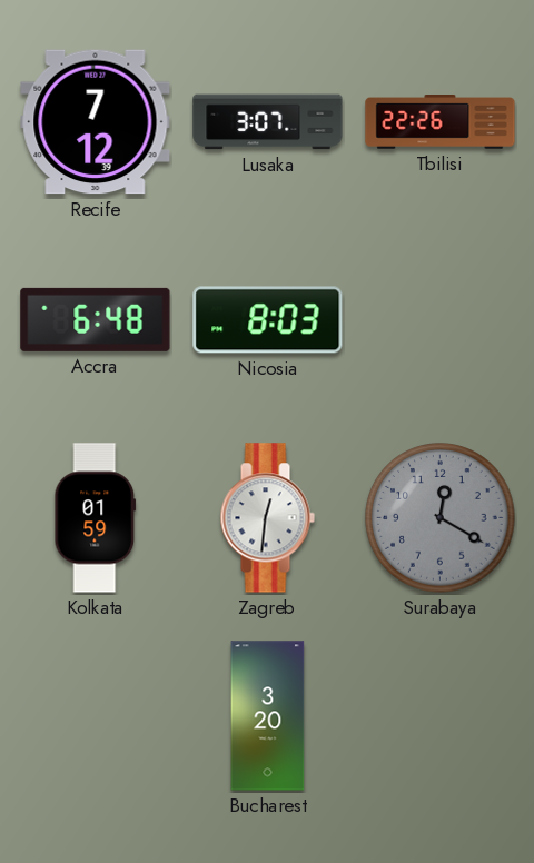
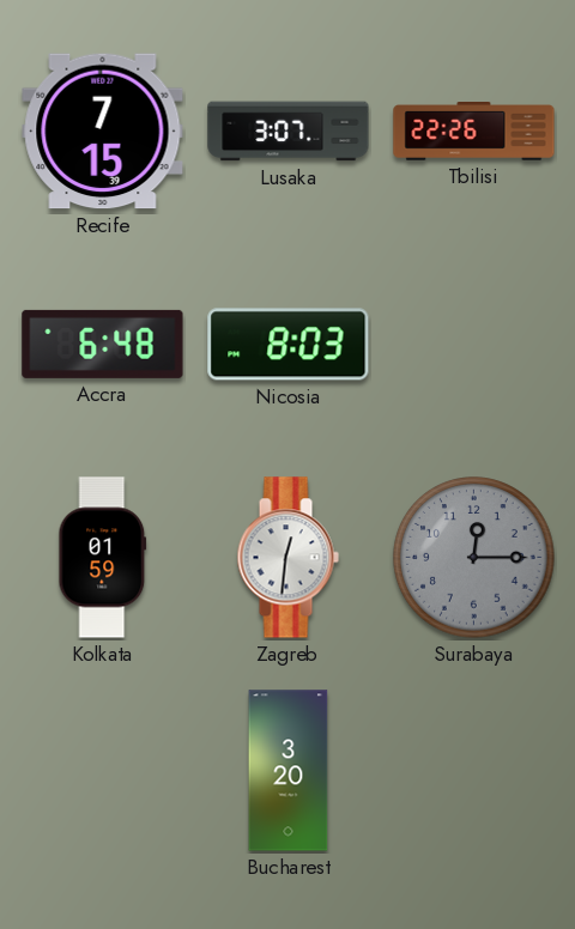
Recife: 7:12 -> 7:15
Surabaya: 12:20 -> 12:15
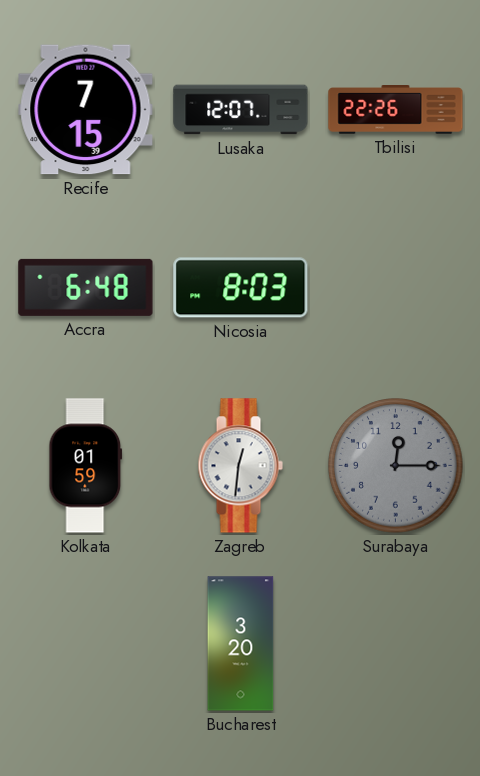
Lusaka: 3:07 -> 12:07
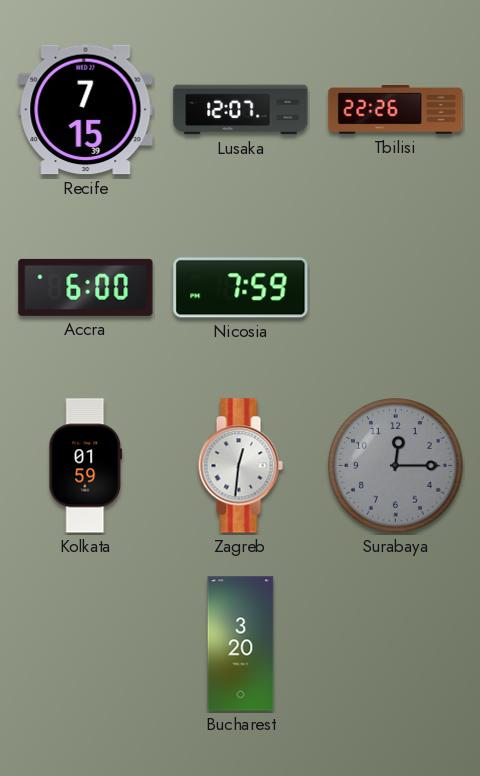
Accra: 6:48 -> 6:00
Nicosia: 8:03 -> 7:59
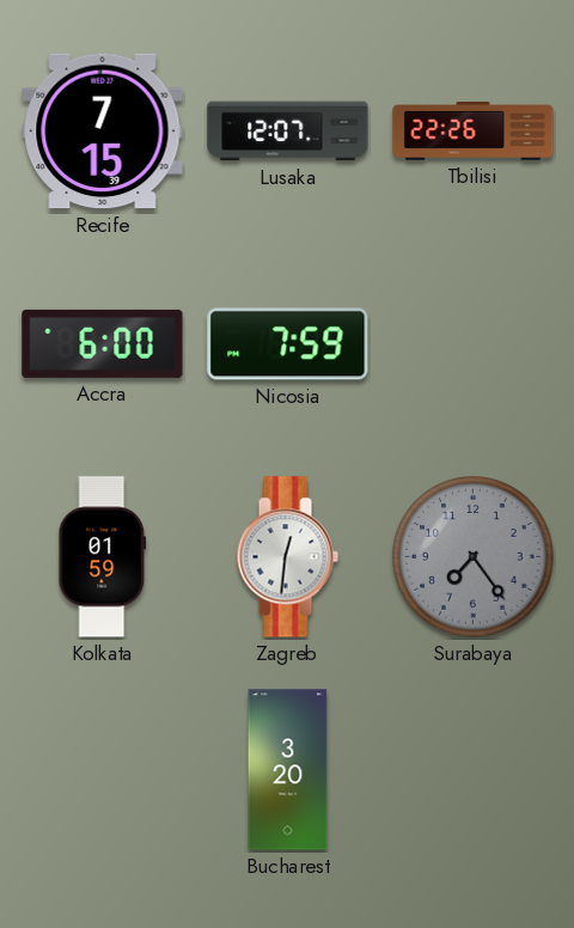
Surabaya: 12:15 -> 7:24
